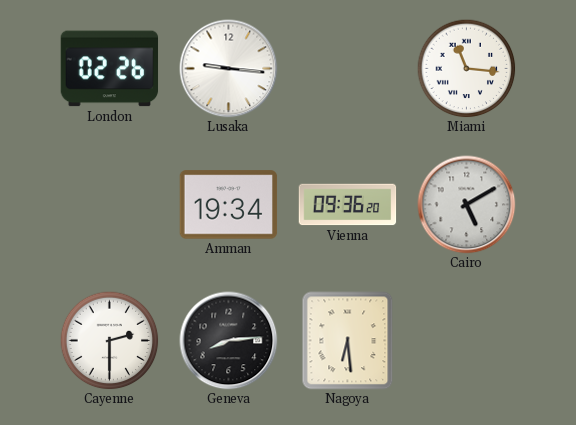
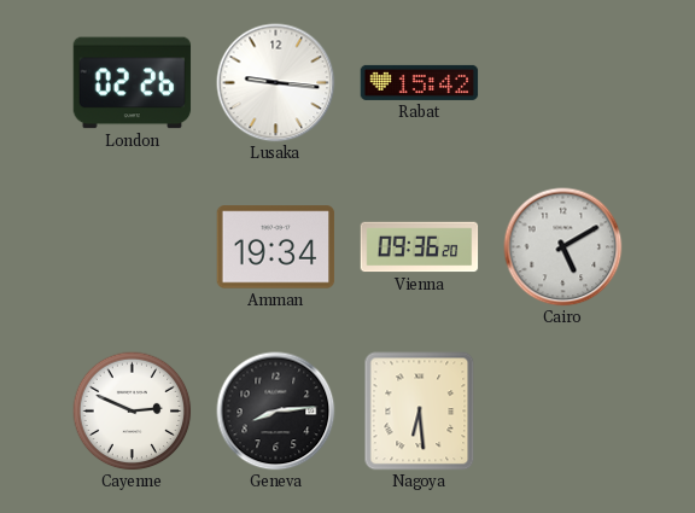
Rabat: none -> 15:42
Miami: 11:16 -> none
Cayenne: 2:30 -> 2:49
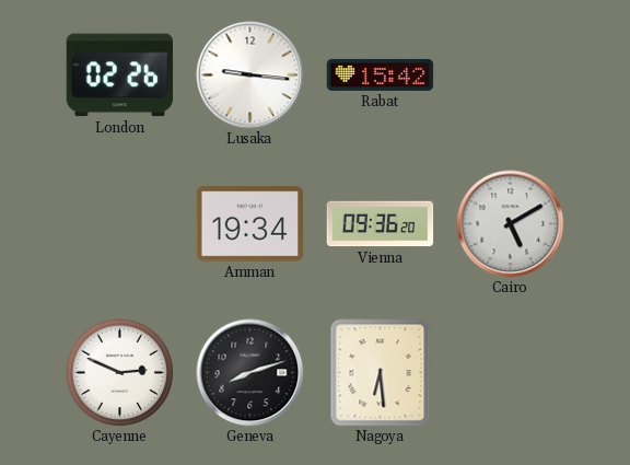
Geneva: 8:14 -> 8:12
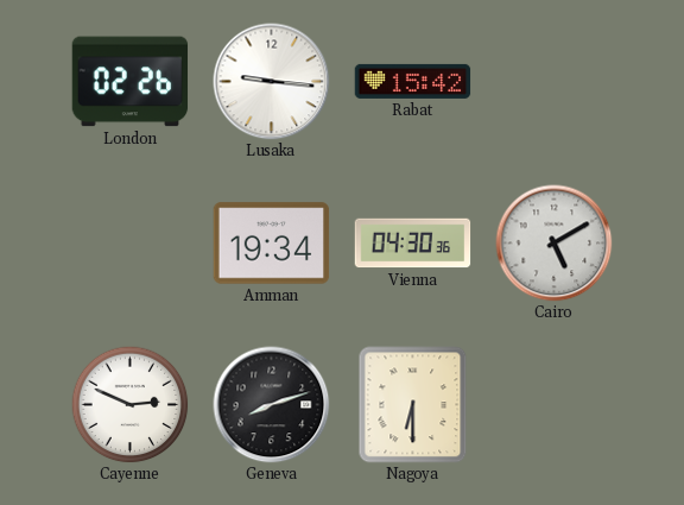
Vienna: 09:36 -> 04:30
Nagoya: 6:29 -> 6:30
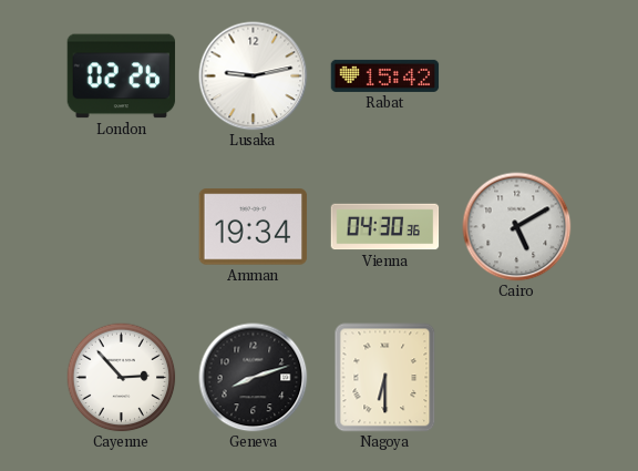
Lusaka: 9:16 -> 9:13
Cayenne: 2:49 -> 2:53
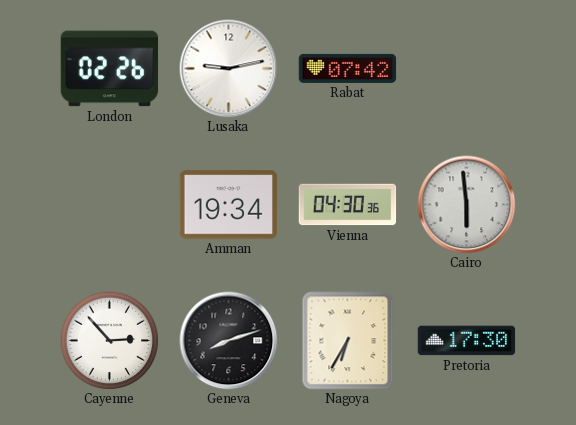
Rabat: 15:42 -> 07:42
Cairo: 5:10 -> 5:59
Nagoya: 6:30 -> 6:35
Pretoria: none -> 17:30
